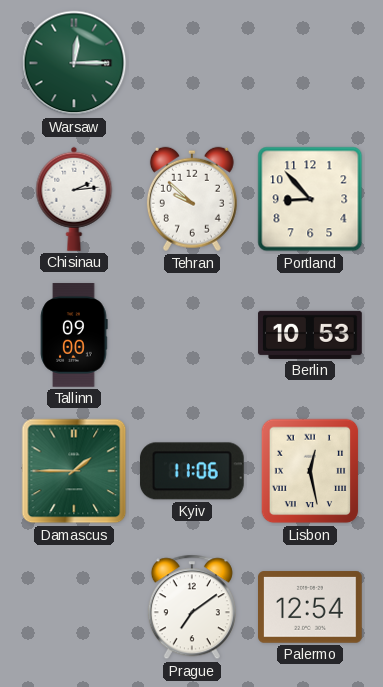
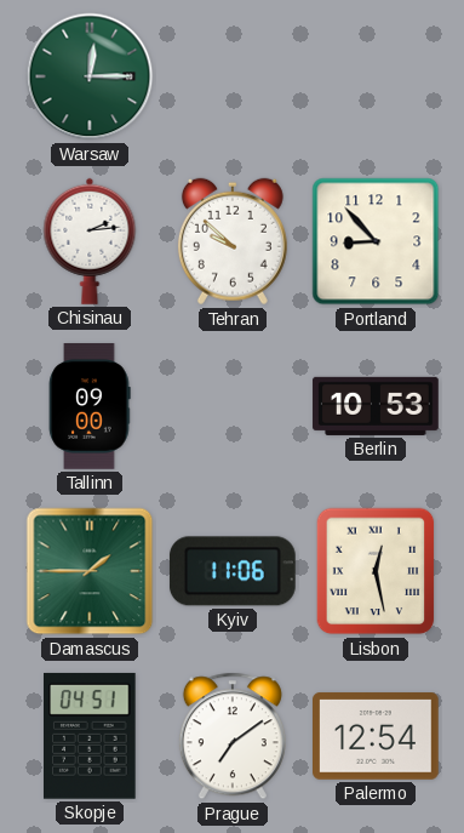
Skopje: none -> 04:51
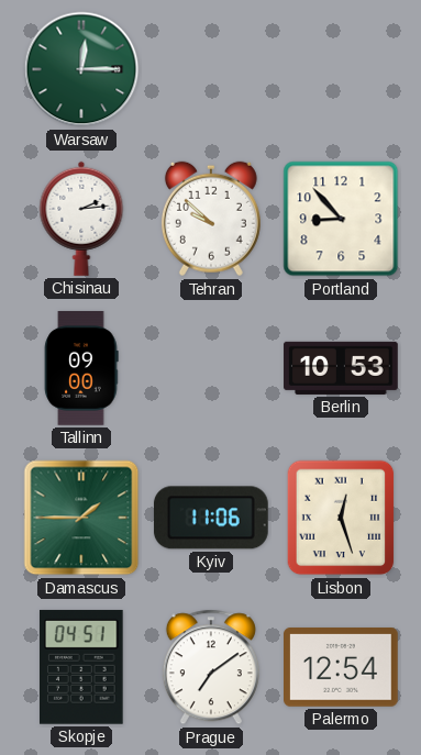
Lisbon: 12:28 -> 12:27
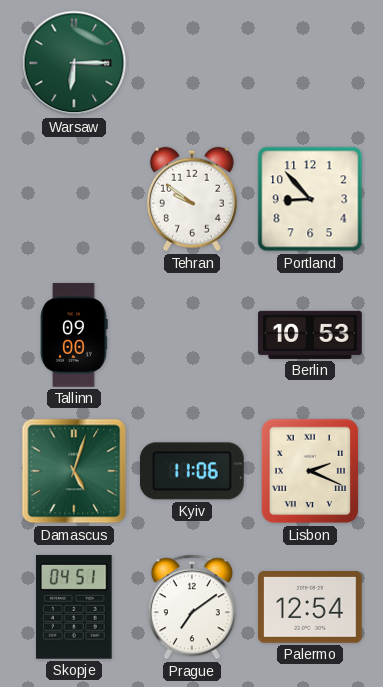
Warsaw: 12:15 -> 6:15
Chisinau: 2:14 -> none
Tehran: 9:52 -> 9:51
Damascus: 1:45 -> 5:03
Lisbon: 12:27 -> 2:19
